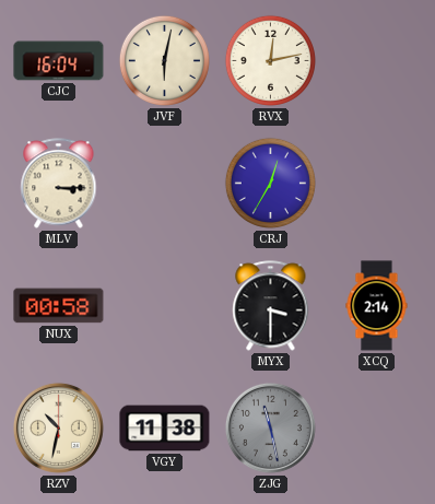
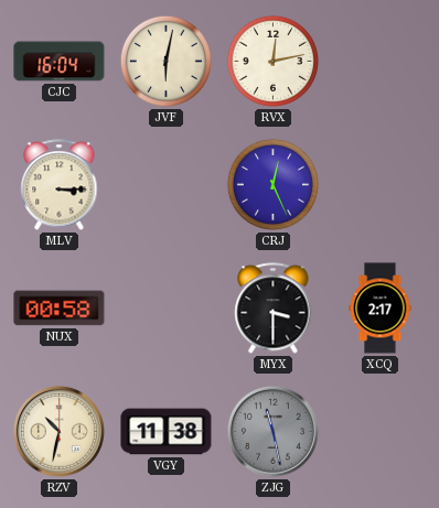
CRJ: 12:35 -> 12:26
XCQ: 2:14 -> 2:17
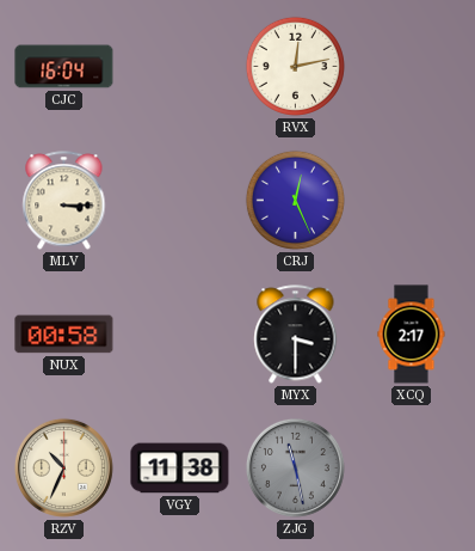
JVF: 6:02 -> none
RZV: 10:32 -> 10:34
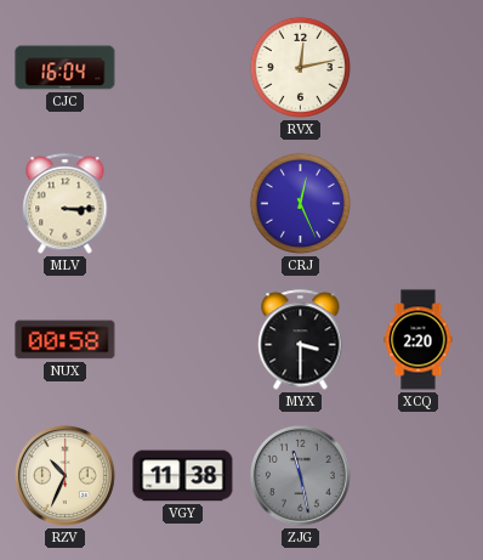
XCQ: 2:17 -> 2:20
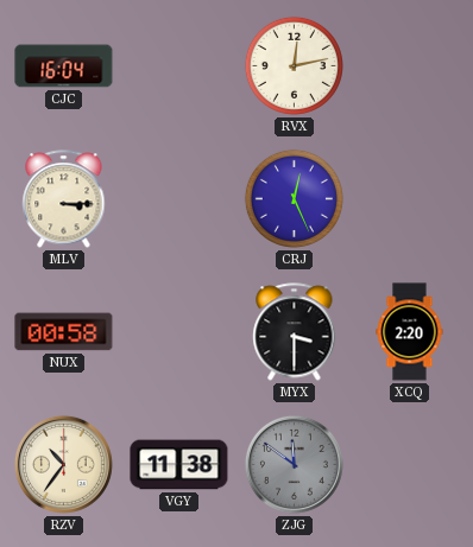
RZV: 10:34 -> 10:36
ZJG: 11:28 -> 11:51
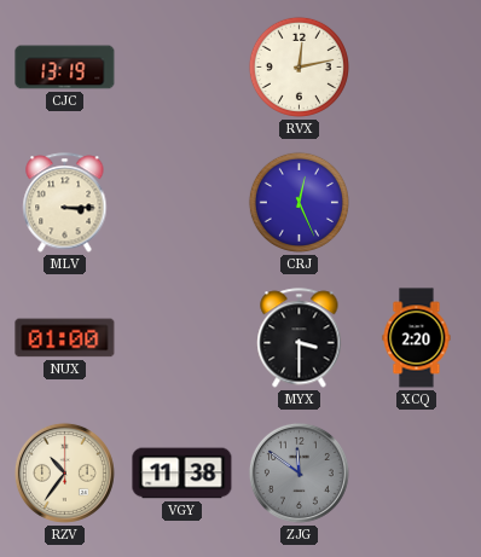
CJC: 16:04 -> 13:19
NUX: 00:58 -> 01:00
